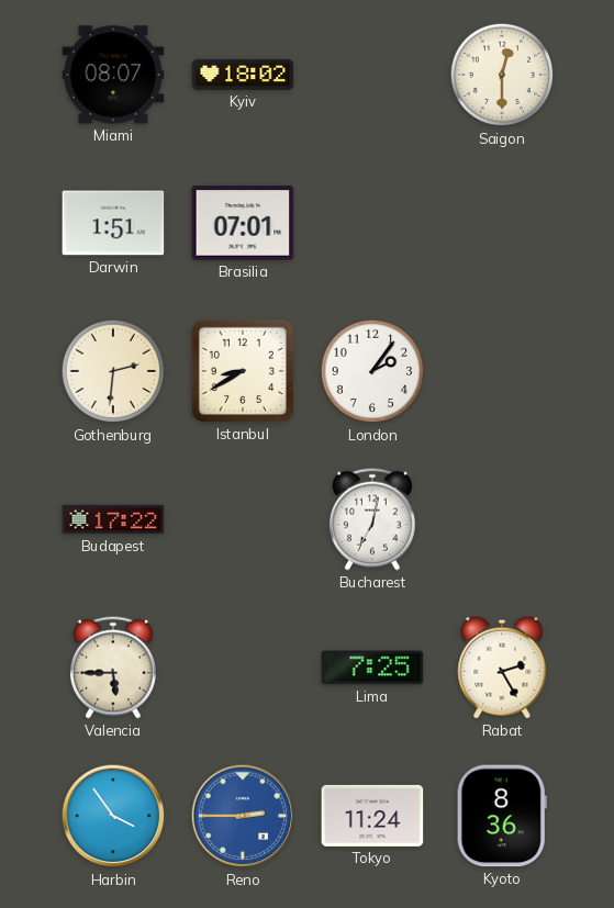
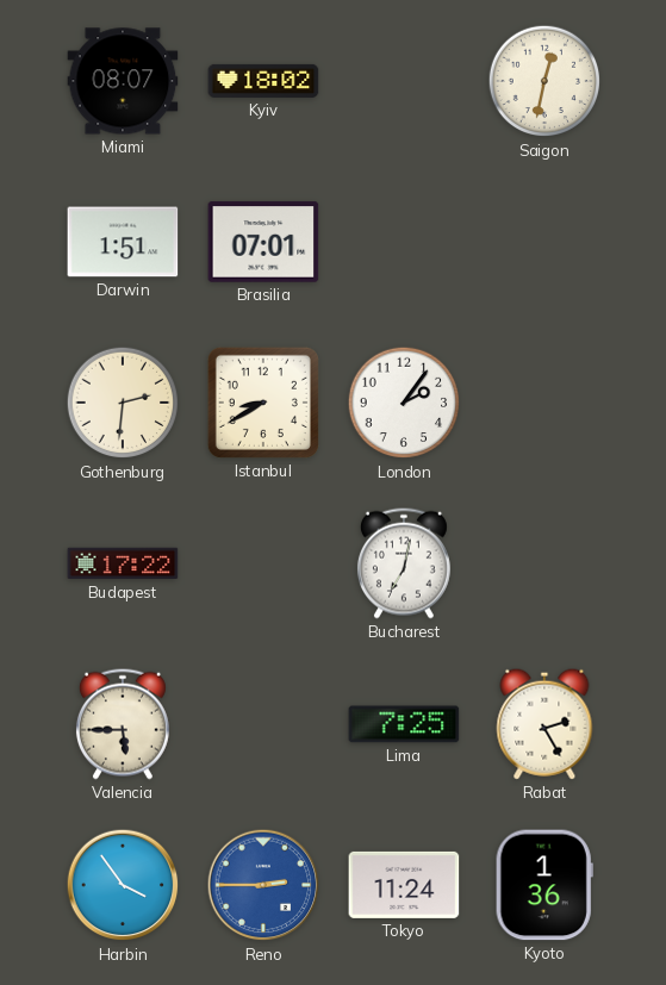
Saigon: 12:30 -> 12:32
Kyoto: 8:36 -> 1:36
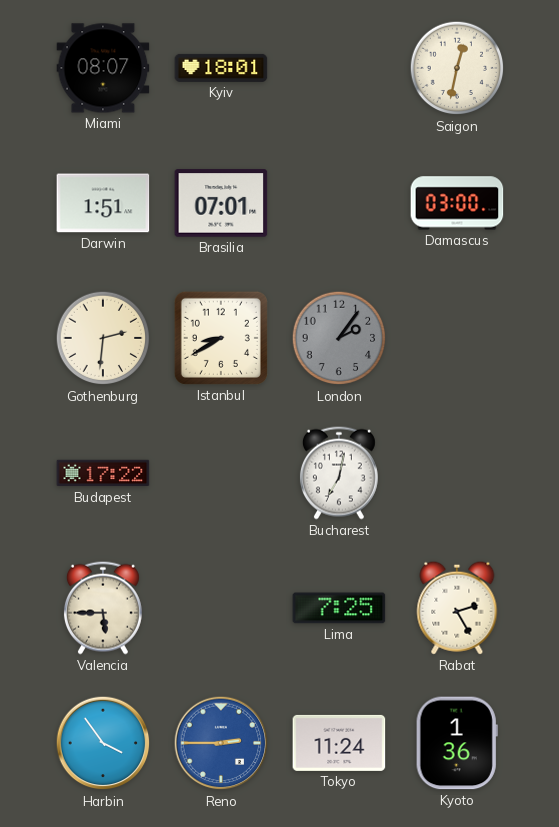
Kyiv: 18:02 -> 18:01
Damascus: none -> 03:00
London dial: white -> grey
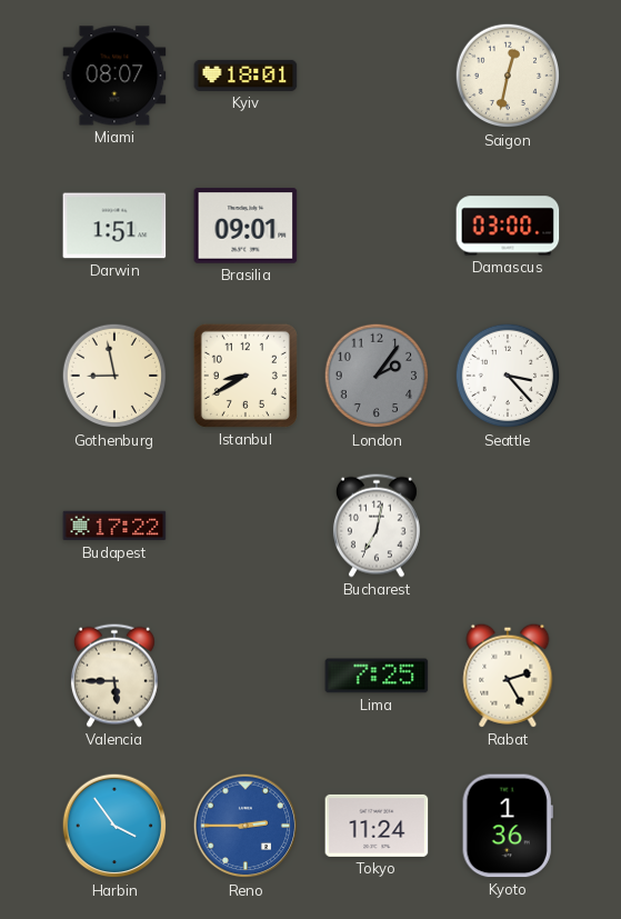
Brasilia: 07:01 -> 09:01
Gothenburg: 2:31 -> 8:58
Seattle: none -> 3:23
